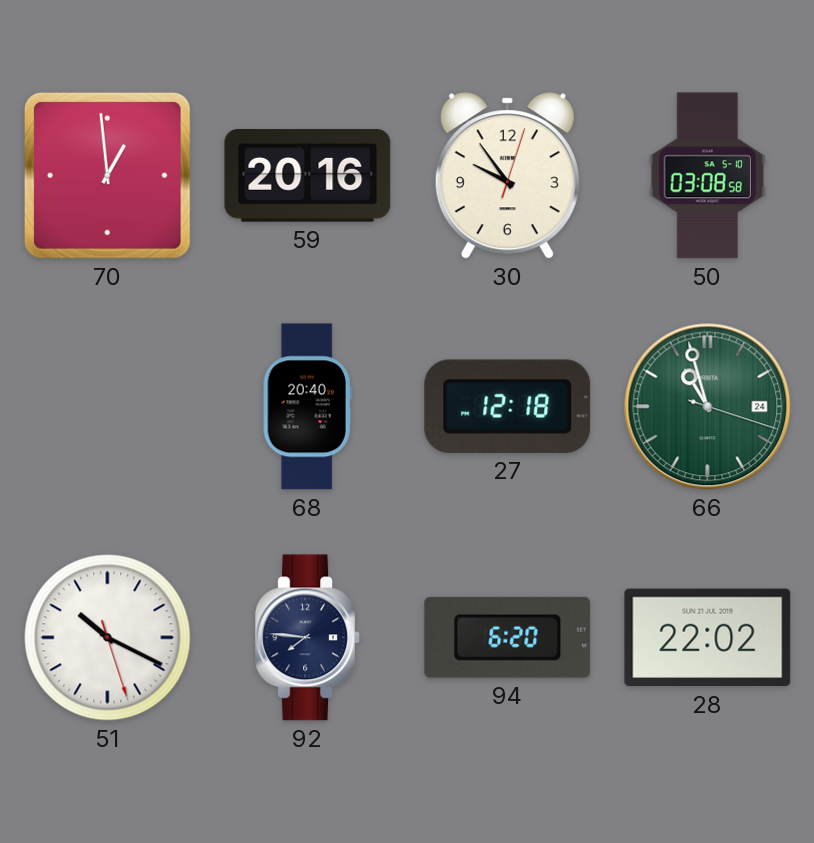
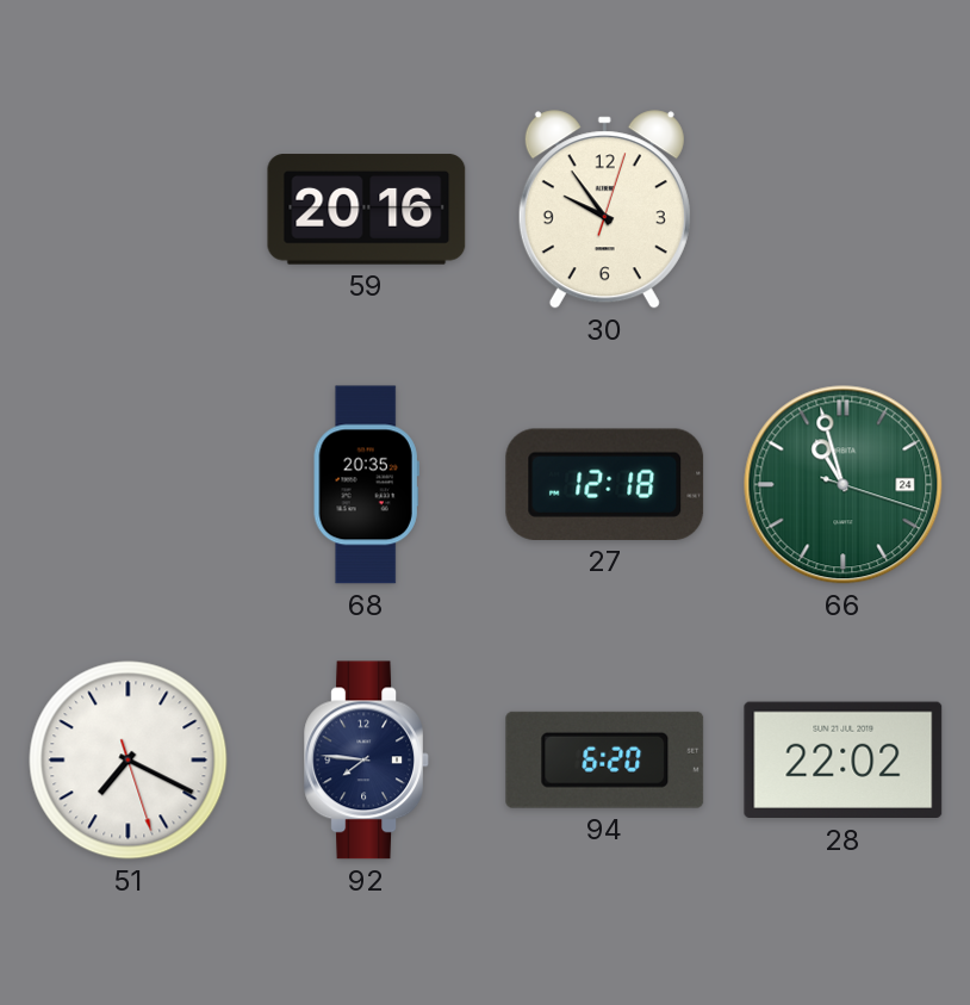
70: 12:59 -> none
50: 03:08 -> none
68: 20:40 -> 20:35
51: 10:19 -> 7:19
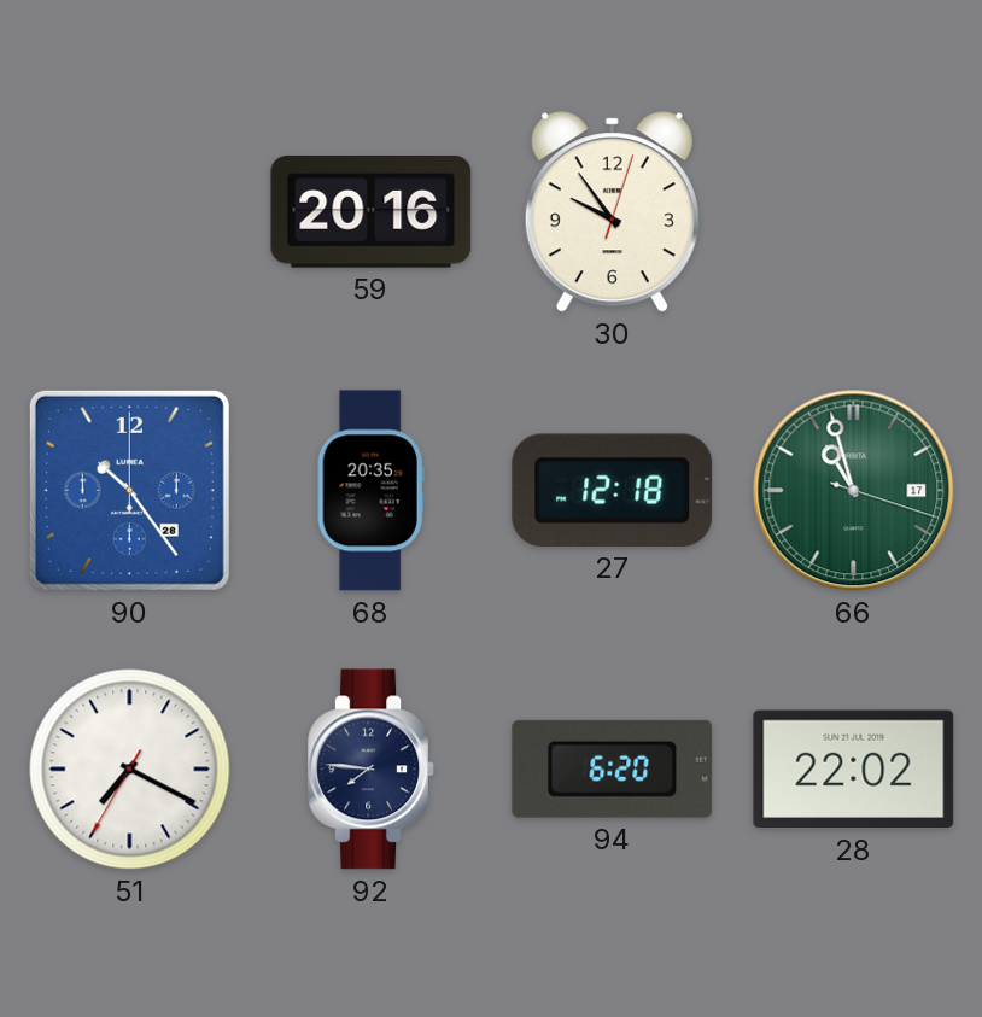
90: none -> 10:24
66 date: 24 -> 17
51: 7:19:27 -> 7:19:35
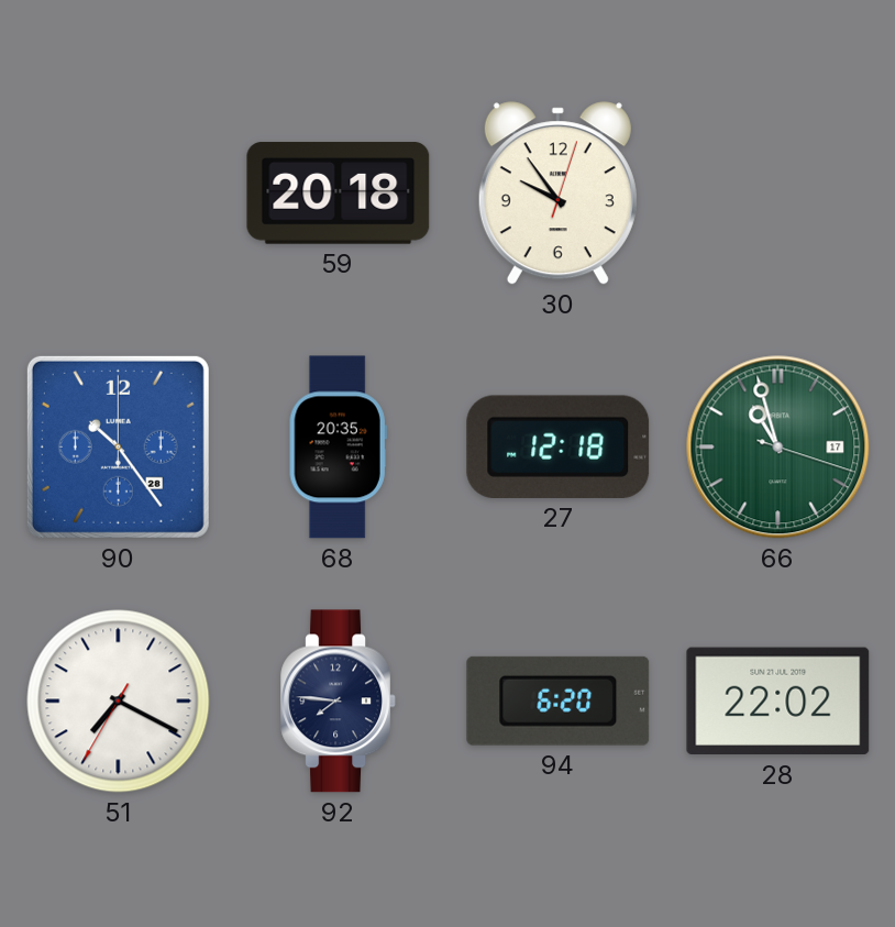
59: 20:16 -> 20:18
